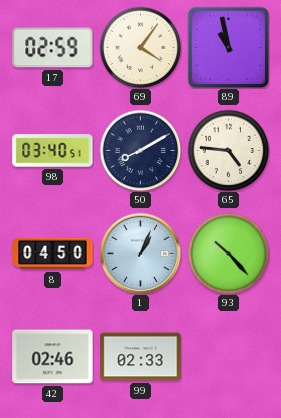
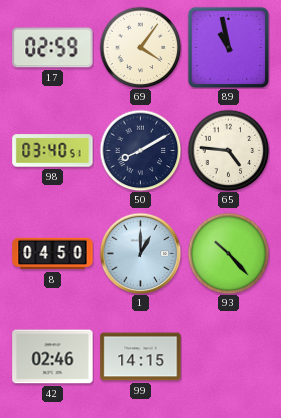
1: 1:04 -> 1:00
99: 02:33 -> 14:15
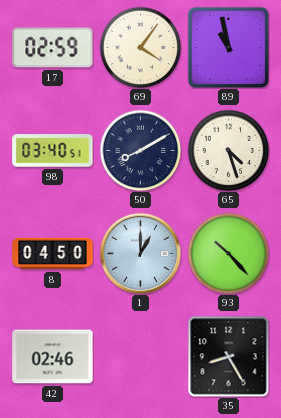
65: 4:46 -> 4:27
99: 14:15 -> none
35: none -> 8:25
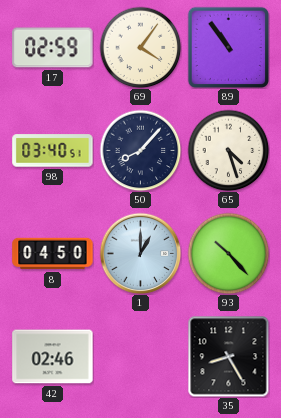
89: 10:58 -> 10:54
50: 8:10 -> 8:07
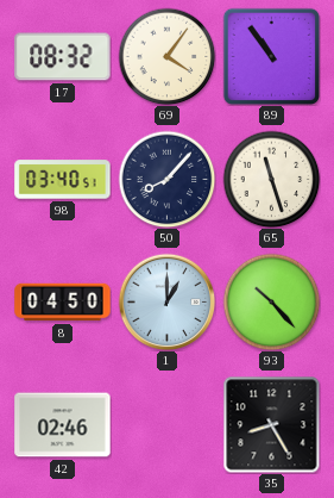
17: 02:59 -> 08:32
65: 4:27 -> 11:27
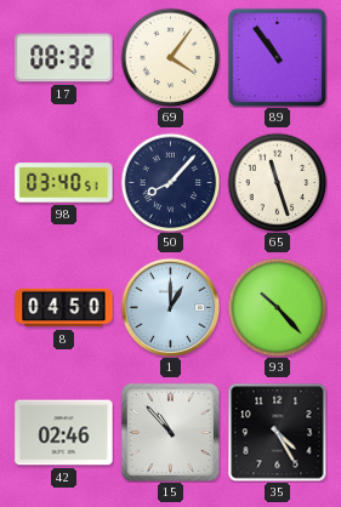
15: none -> 10:53
35: 8:25 -> 4:25
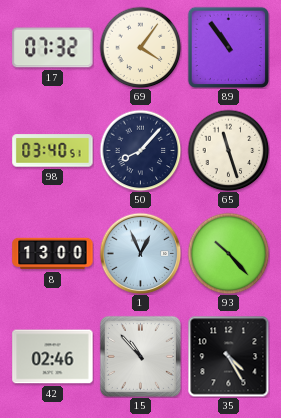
17: 08:32 -> 07:32
8: 04:50 -> 13:00
1: 1:00 -> 12:56
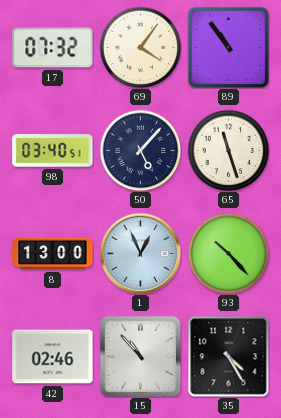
50: 8:07 -> 5:07
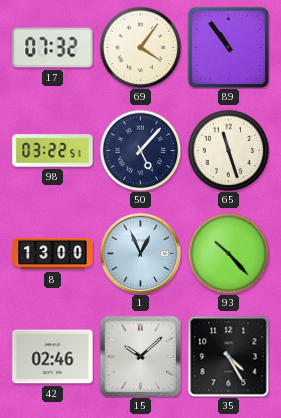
98: 03:40 -> 03:22
15: 10:53 -> 10:08
